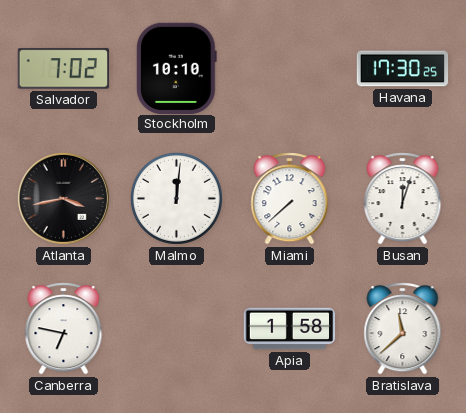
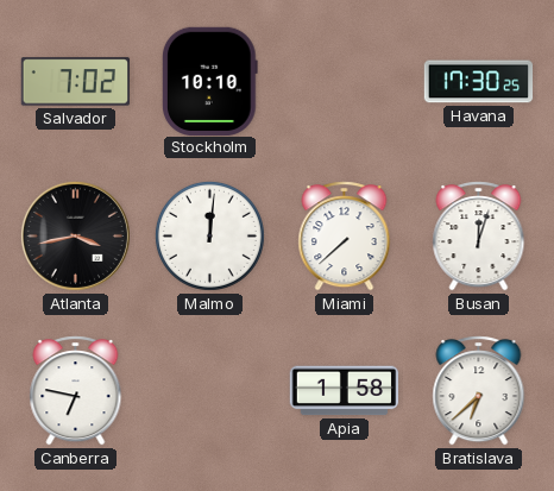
Bratislava: 11:38 -> 6:38
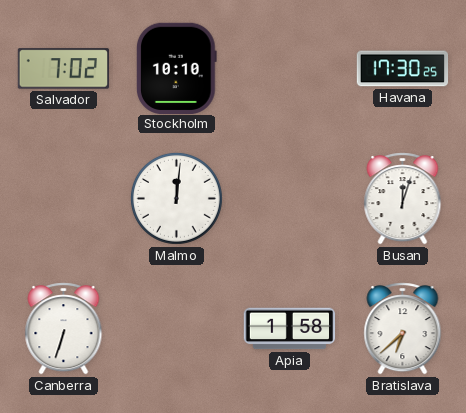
Atlanta: 3:43 -> none
Miami: 7:38 -> none
Canberra: 6:47 -> 6:33
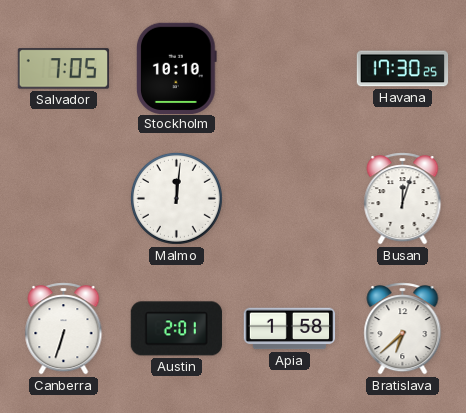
Salvador: 7:02 -> 7:05
Austin: none -> 2:01
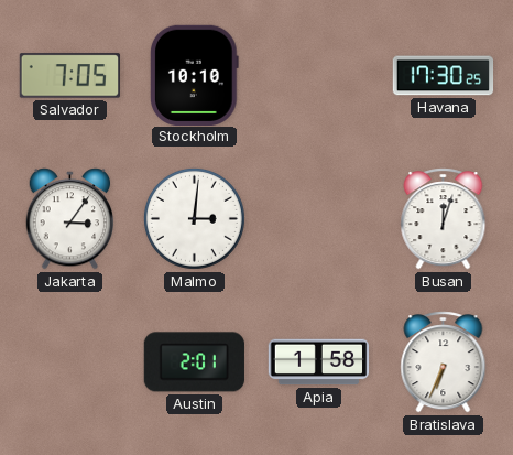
Jakarta: none -> 3:06
Malmo: 12:01 -> 3:01
Canberra: 6:33 -> none
Bratislava: 6:38 -> 6:34
